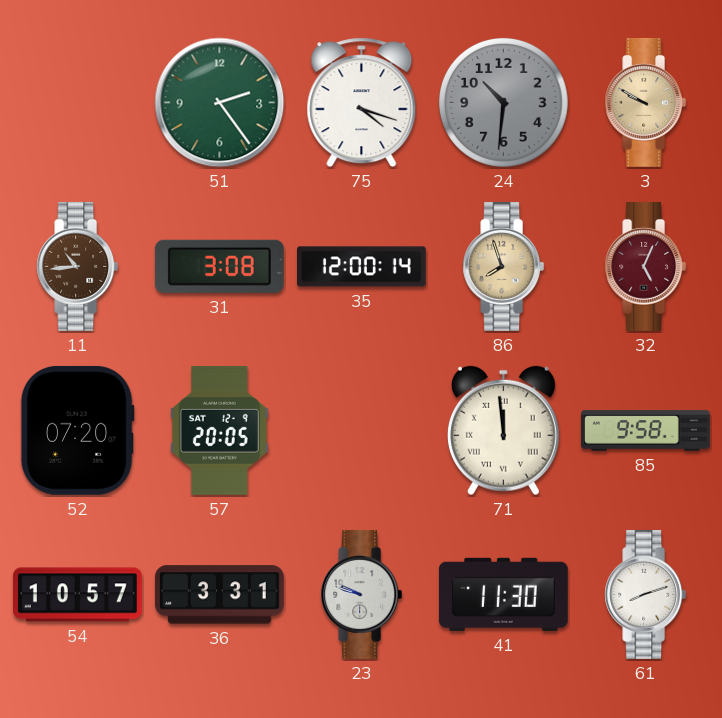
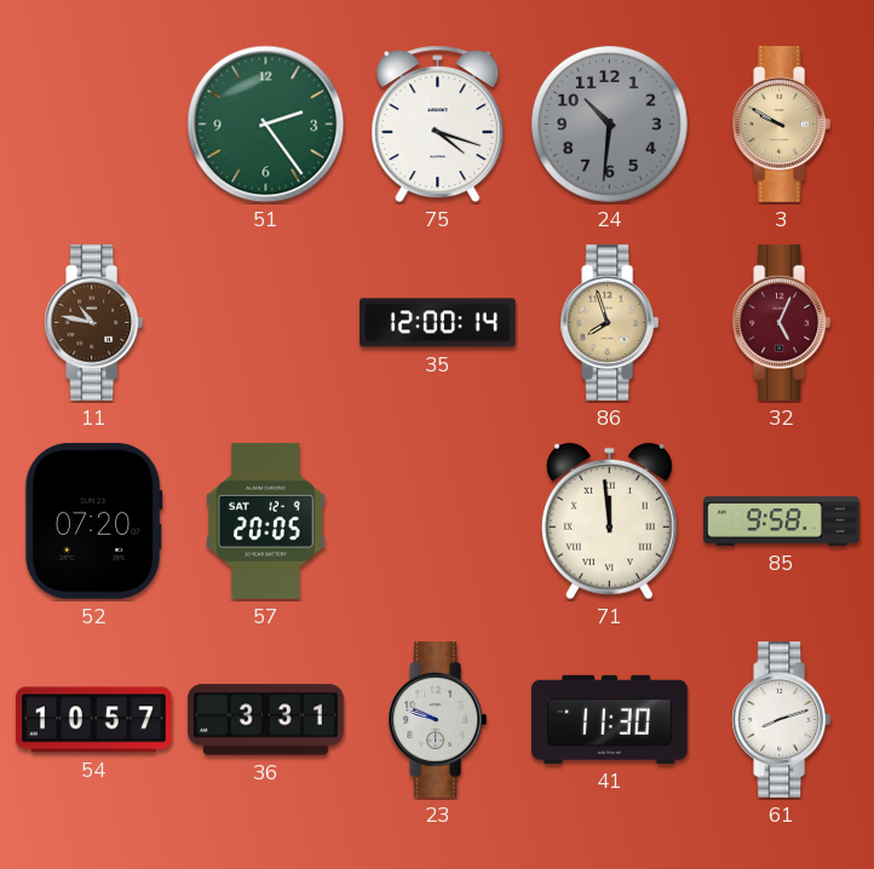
11: 10:44 -> 10:47
31: 3:08 -> none
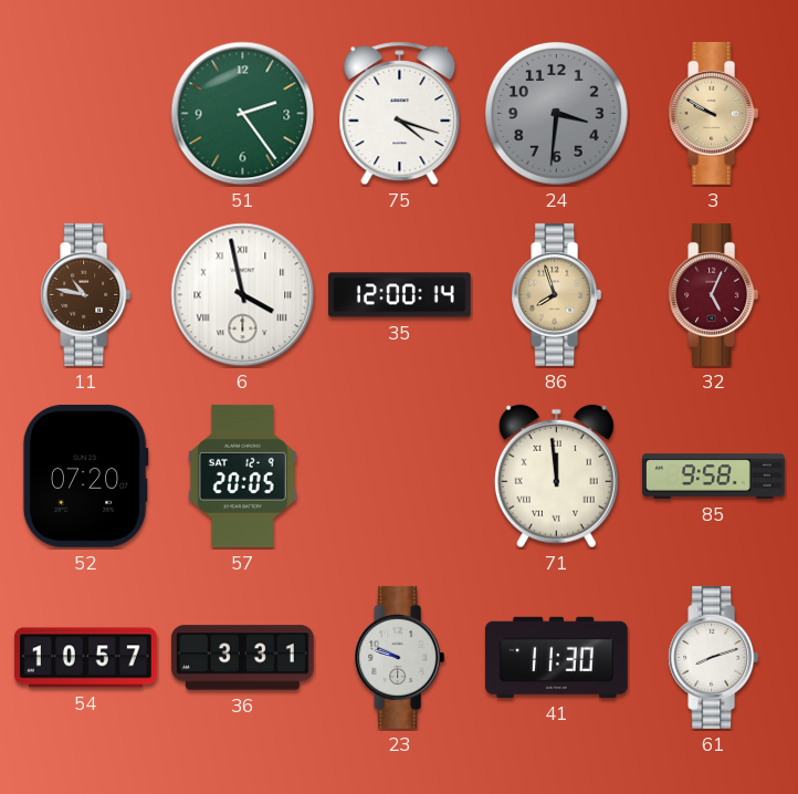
24: 10:31 -> 3:31
6: none -> 3:58
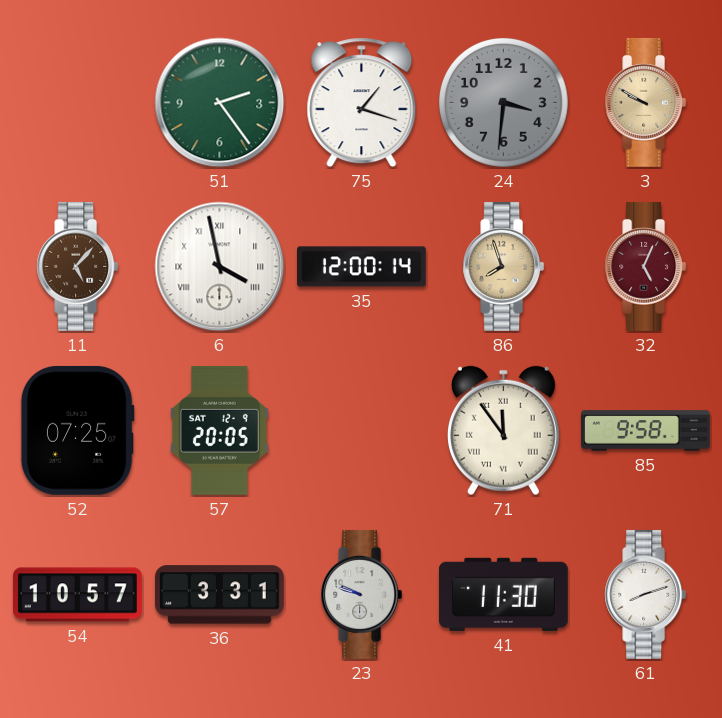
75: 4:18 -> 1:18
11: 10:47 -> 5:07
52: 07:20 -> 07:25
71: 11:59 -> 11:54
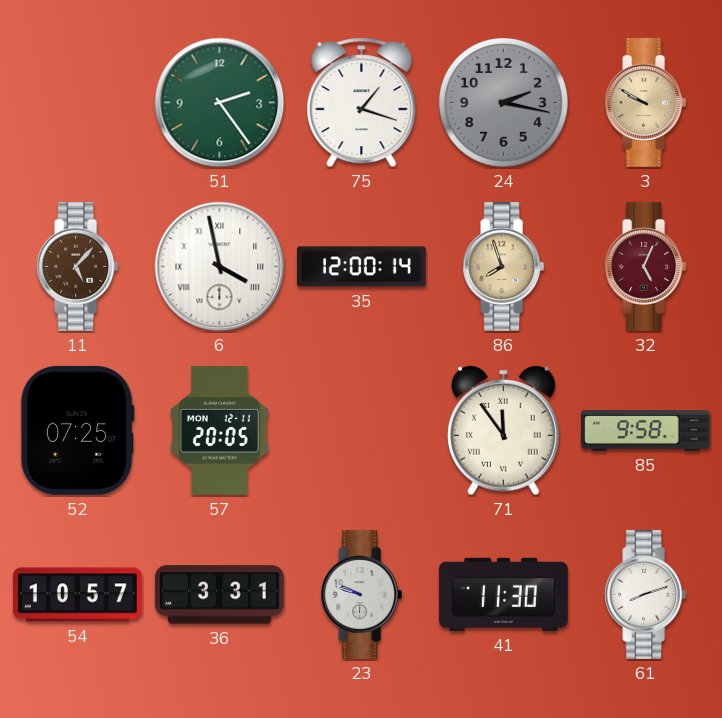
24: 3:31 -> 2:17
57 date: SAT 12-9 -> MON 12-11
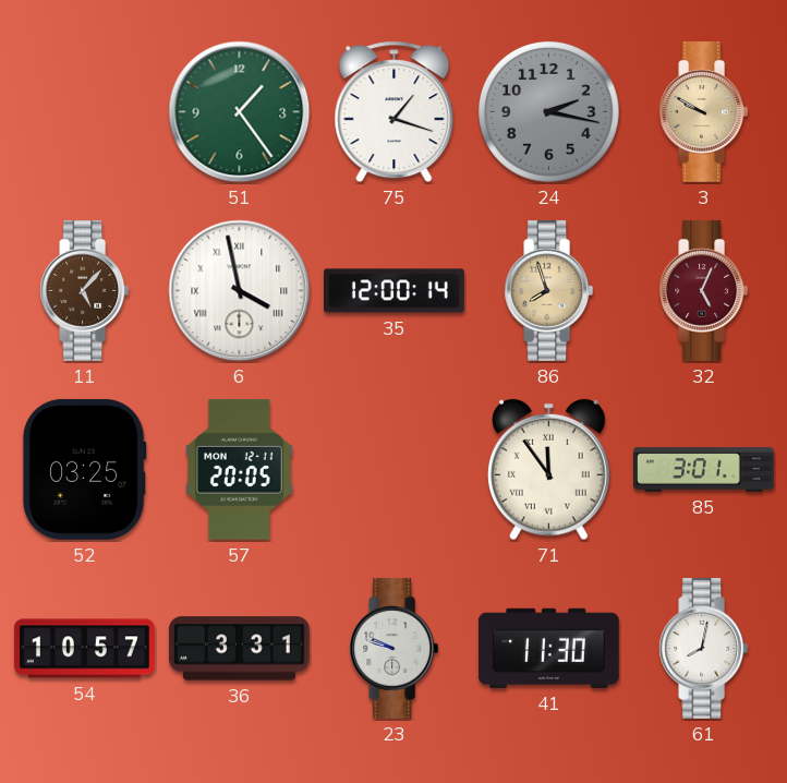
51: 2:24 -> 1:24
52: 07:25 -> 03:25
85: 9:58 -> 3:01
61: 8:12 -> 8:02
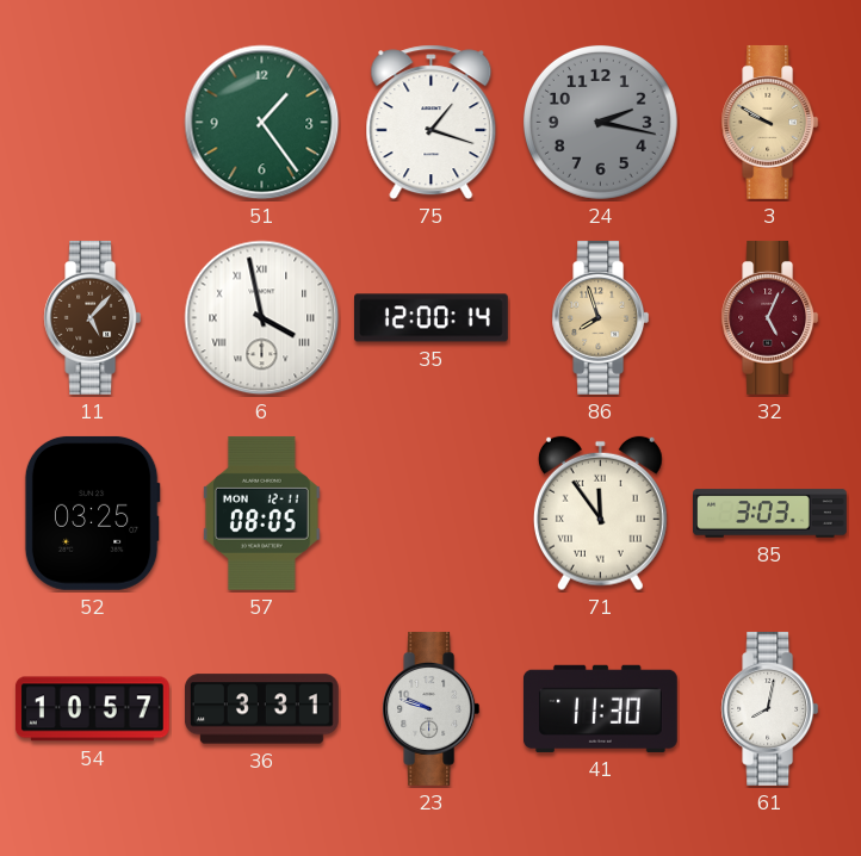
57: 20:05 -> 08:05
85: 3:01 -> 3:03
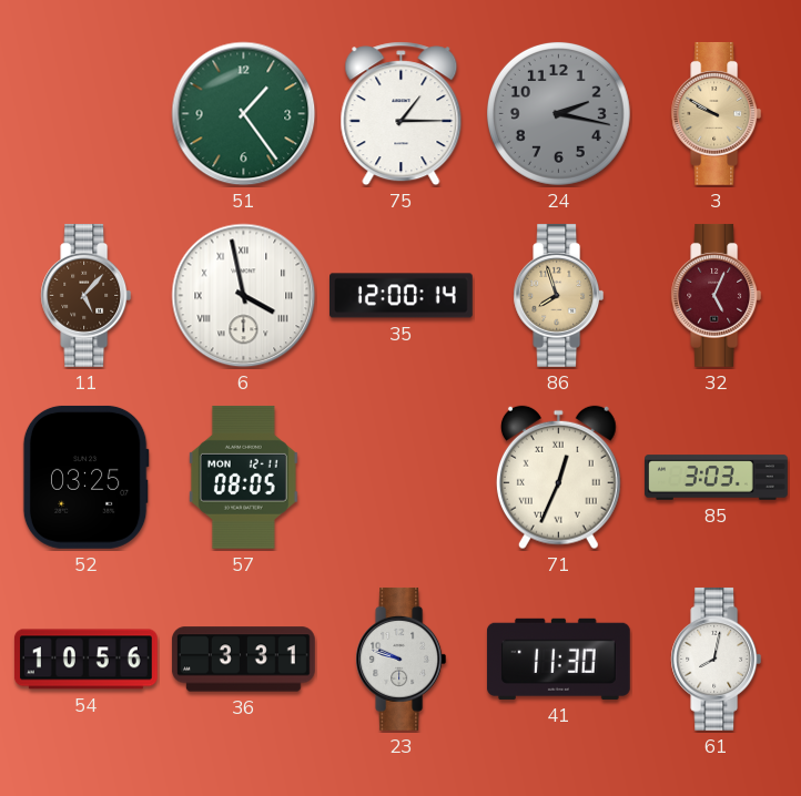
75: 1:18 -> 1:15
71: 11:54 -> 12:34
54: 10:57 -> 10:56
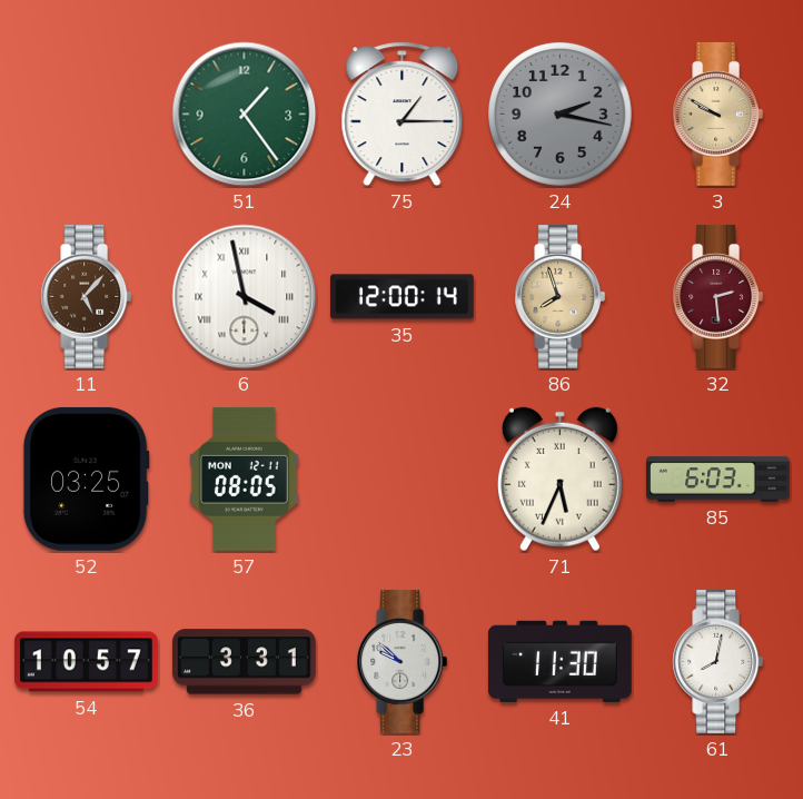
32: 5:04 -> 2:29
71: 12:34 -> 5:34
85: 3:03 -> 6:03
54: 10:56 -> 10:57
23: 9:48 -> 9:52
